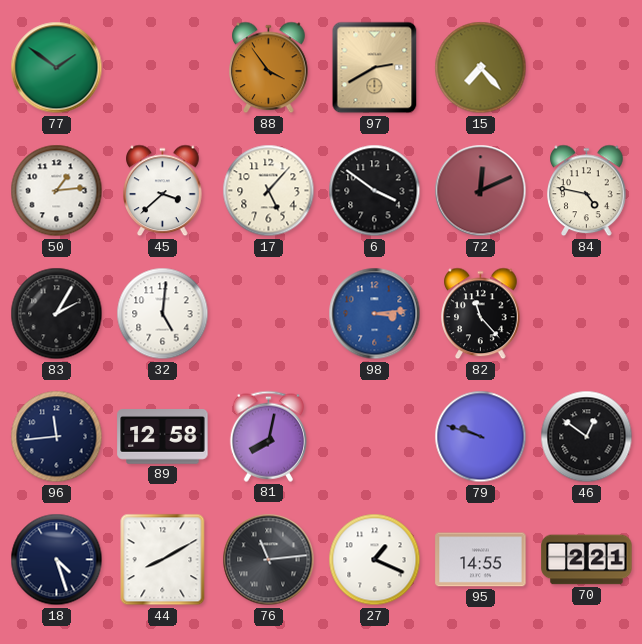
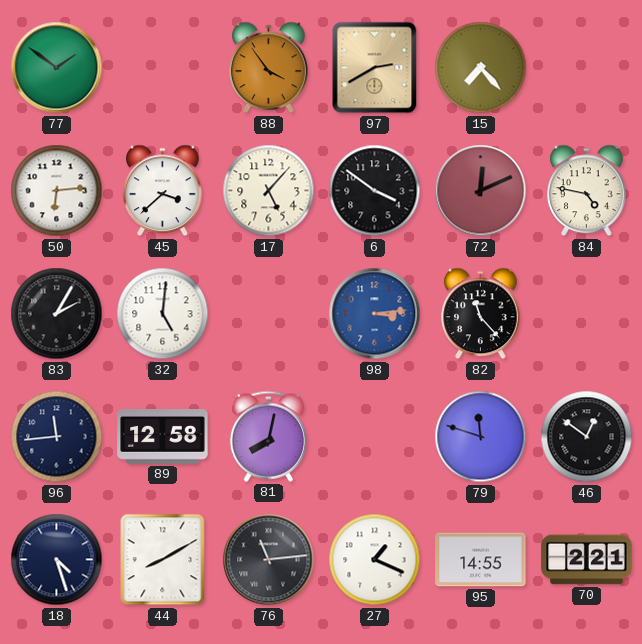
50: 1:14 -> 6:14
79: 9:48 -> 11:48
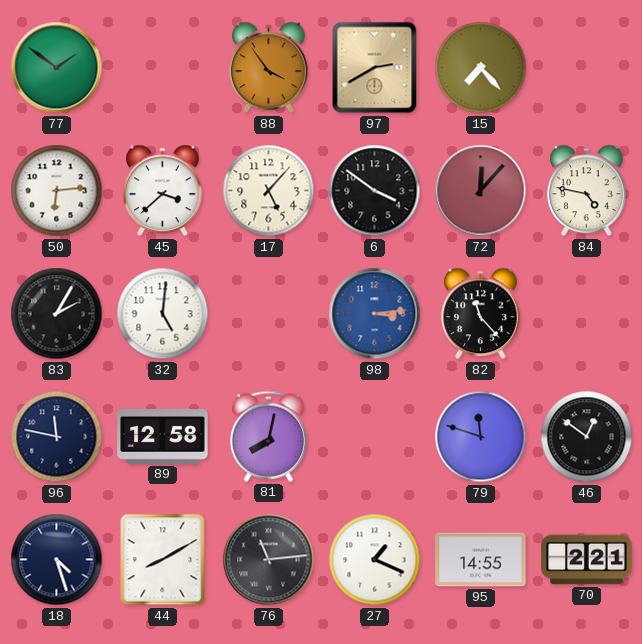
72: 12:11 -> 12:07
96: 11:44 -> 11:47
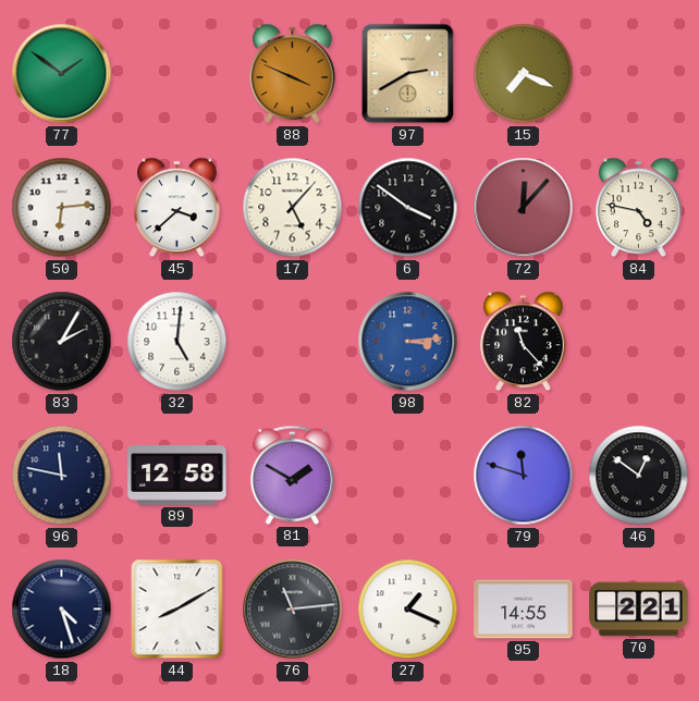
88: 3:54 -> 3:49
15: 7:23 -> 7:19
81: 8:02 -> 1:50
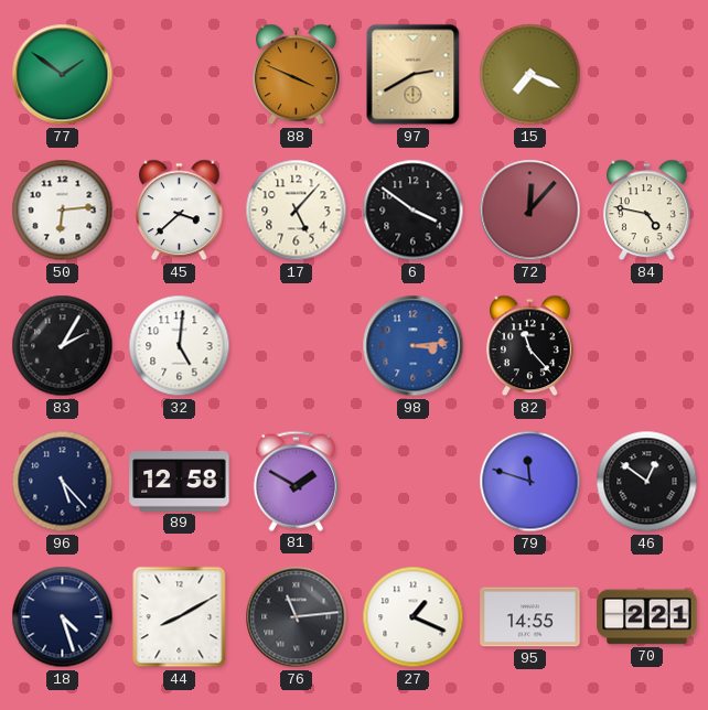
96: 11:47 -> 5:23
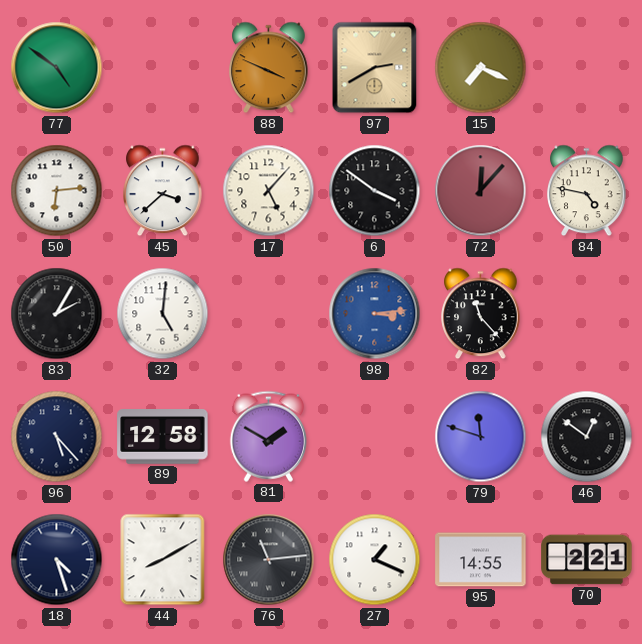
77: 1:51 -> 4:51
